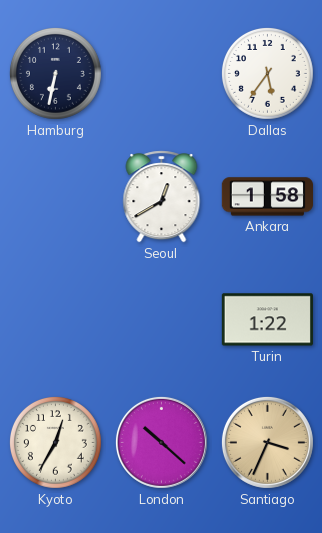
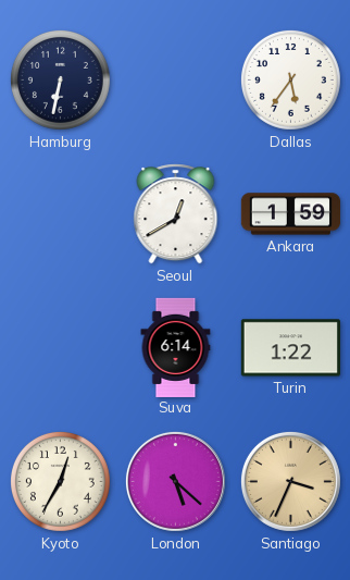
Ankara: 1:58 -> 1:59
Suva: none -> 6:14
London: 10:22 -> 5:22
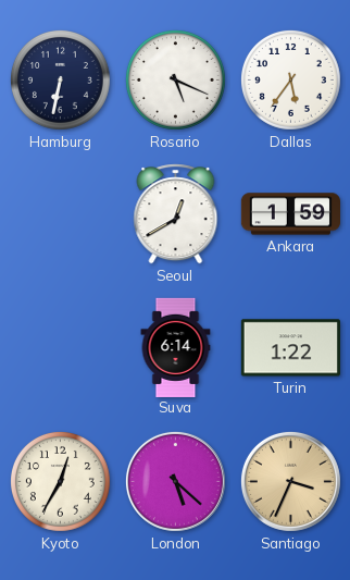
Rosario: none -> 5:19
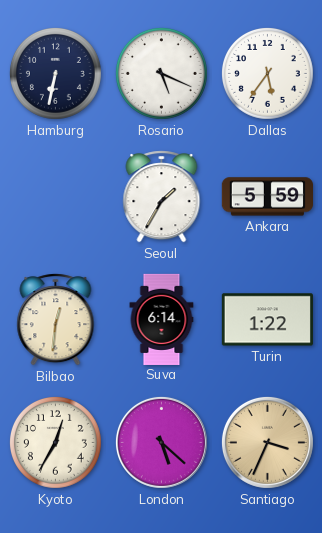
Seoul: 12:40 -> 1:35
Ankara: 1:59 -> 5:59
Bilbao: none -> 12:31
